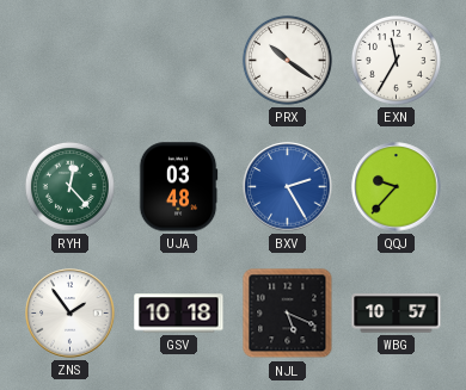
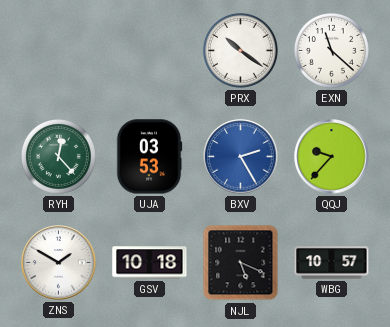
EXN: 11:35 -> 11:22
UJA: 03:48 -> 03:53
ZNS: 1:54 -> 1:50
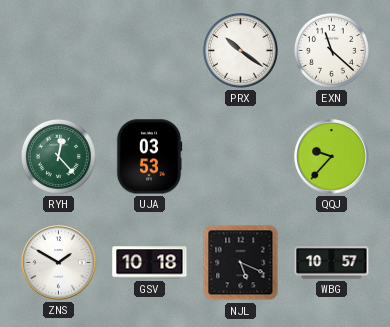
BXV: 2:25 -> none
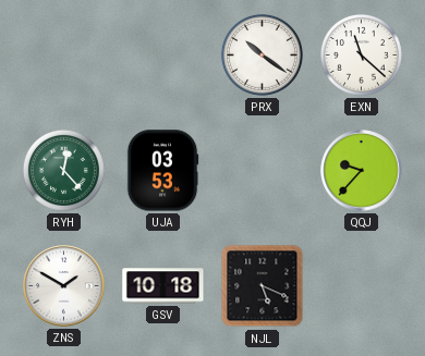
WBG: 10:57 -> none
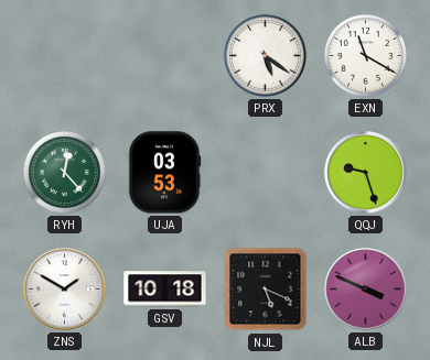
PRX: 10:21 -> 5:21
EXN: 11:22 -> 11:20
QQJ: 9:37 -> 9:27
ALB: none -> 3:49
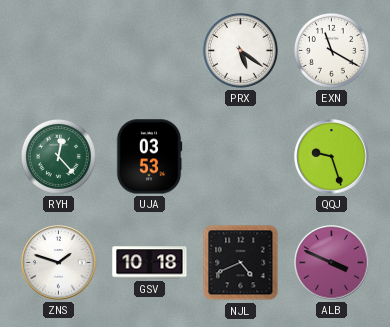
ZNS: 1:50 -> 1:48
NJL: 5:19 -> 4:41
